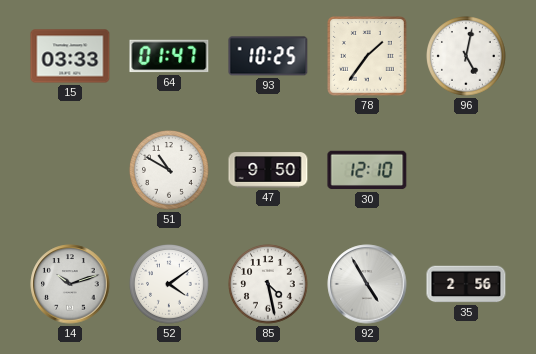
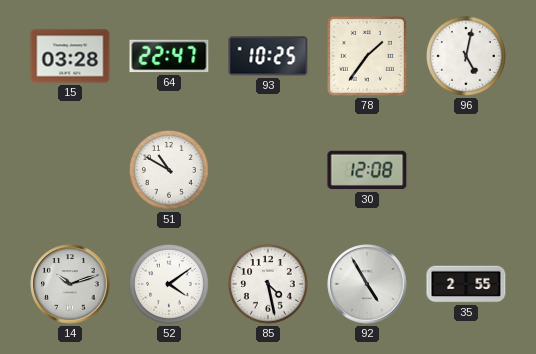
15: 03:33 -> 03:28
64: 01:47 -> 22:47
47: 9:50 -> none
30: 12:10 -> 12:08
35: 2:56 -> 2:55
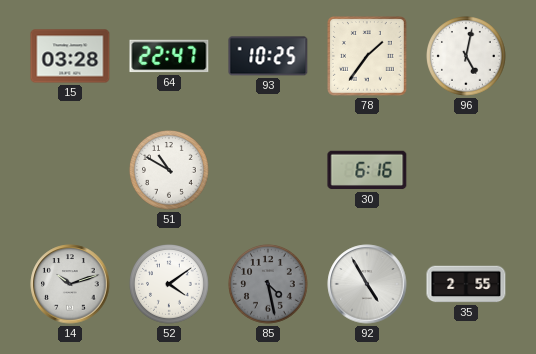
30: 12:08 -> 6:16
85 dial: white -> grey
